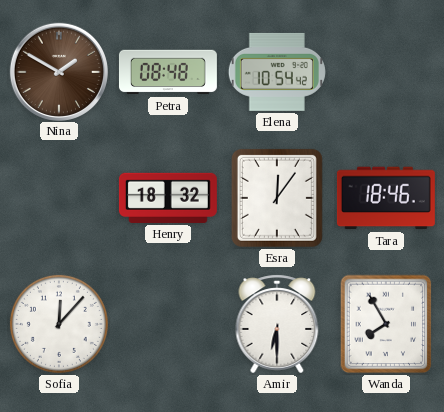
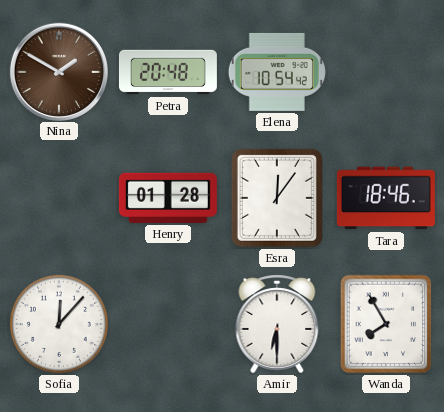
Petra: 08:48 -> 20:48
Henry: 18:32 -> 01:28
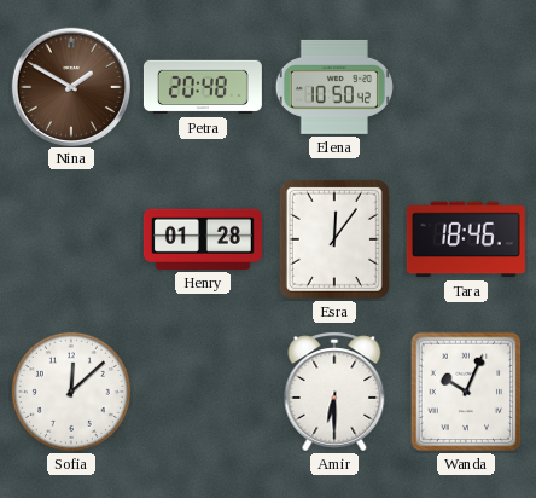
Elena: 10:54 -> 10:50
Sofia: 12:07 -> 12:08
Wanda: 7:55 -> 10:04
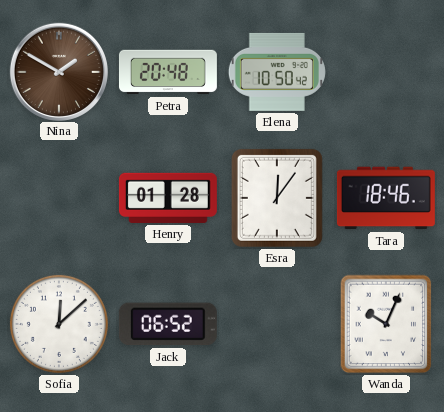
Jack: none -> 06:52
Amir: 6:30 -> none
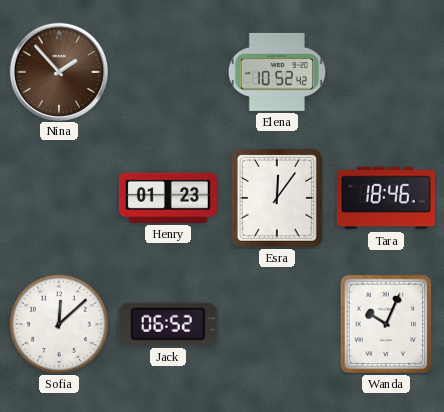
Nina: 1:50 -> 1:53
Petra: 20:48 -> none
Elena: 10:50 -> 10:52
Henry: 01:28 -> 01:23
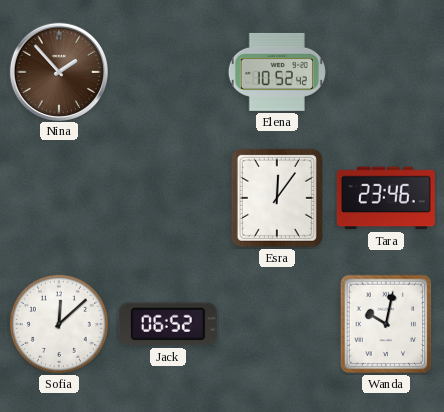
Henry: 01:23 -> none
Tara: 18:46 -> 23:46
Wanda: 10:04 -> 10:02
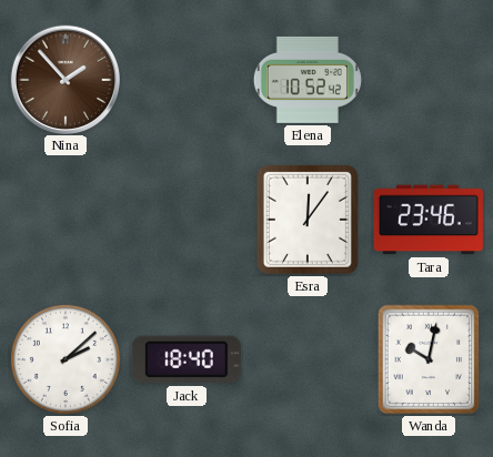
Sofia: 12:08 -> 2:08
Jack: 06:52 -> 18:40
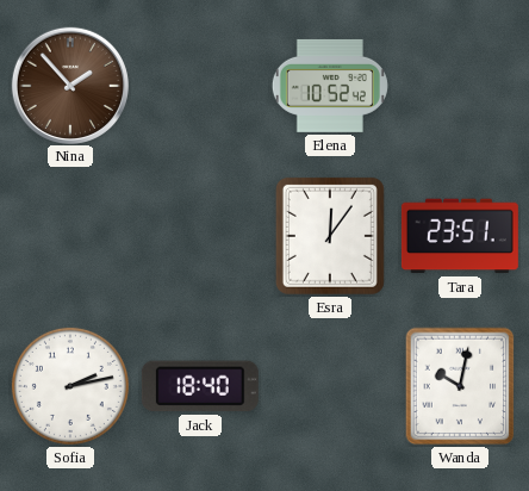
Tara: 23:46 -> 23:51
Sofia: 2:08 -> 2:13
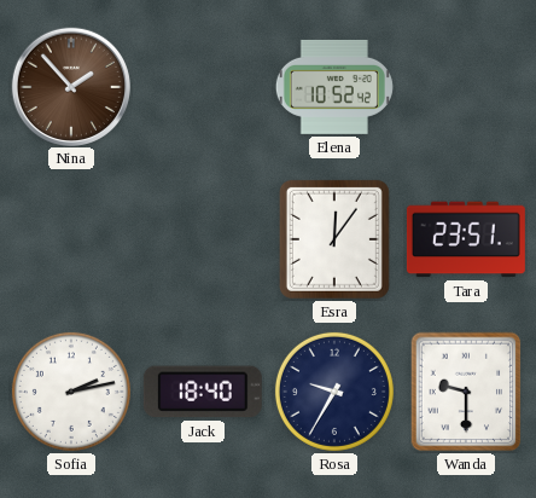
Rosa: none -> 9:35
Wanda: 10:02 -> 9:30
